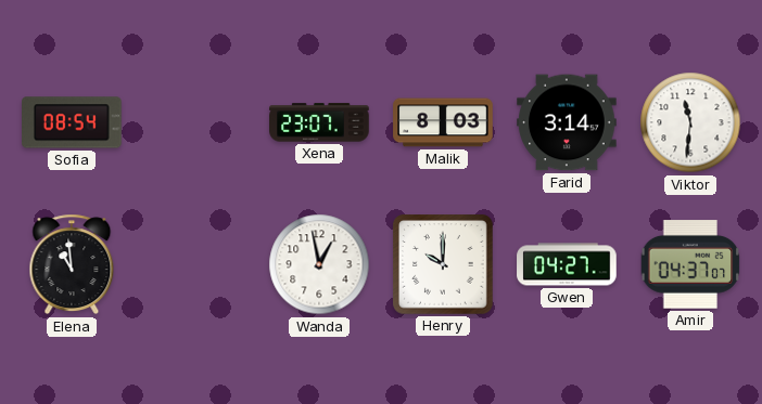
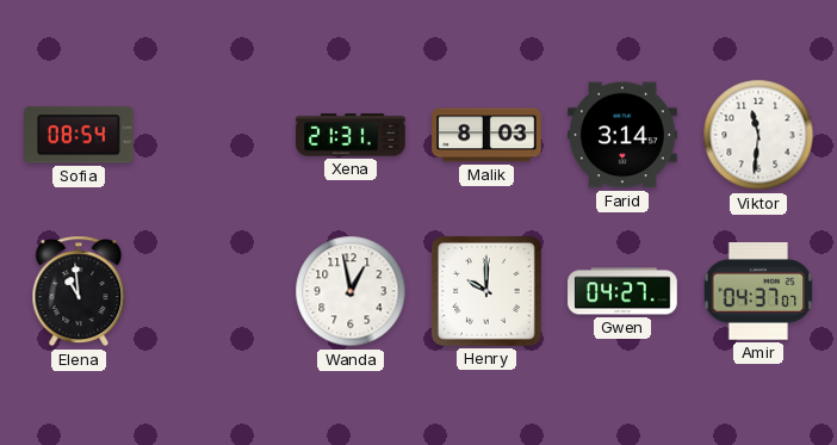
Xena: 23:07 -> 21:31
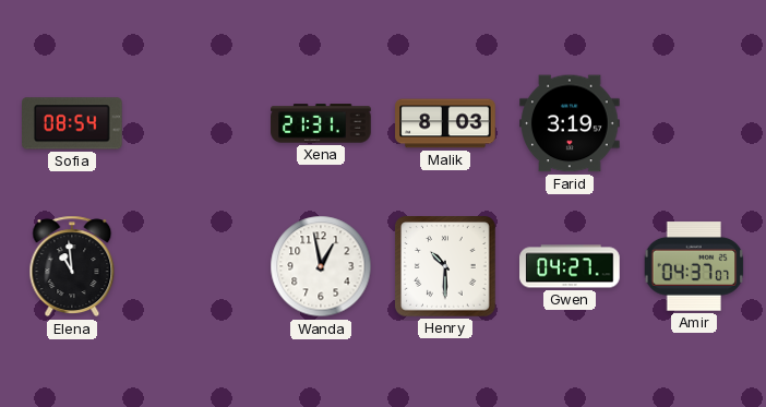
Farid: 3:14 -> 3:19
Viktor: 11:31 -> none
Henry: 10:00 -> 10:30
